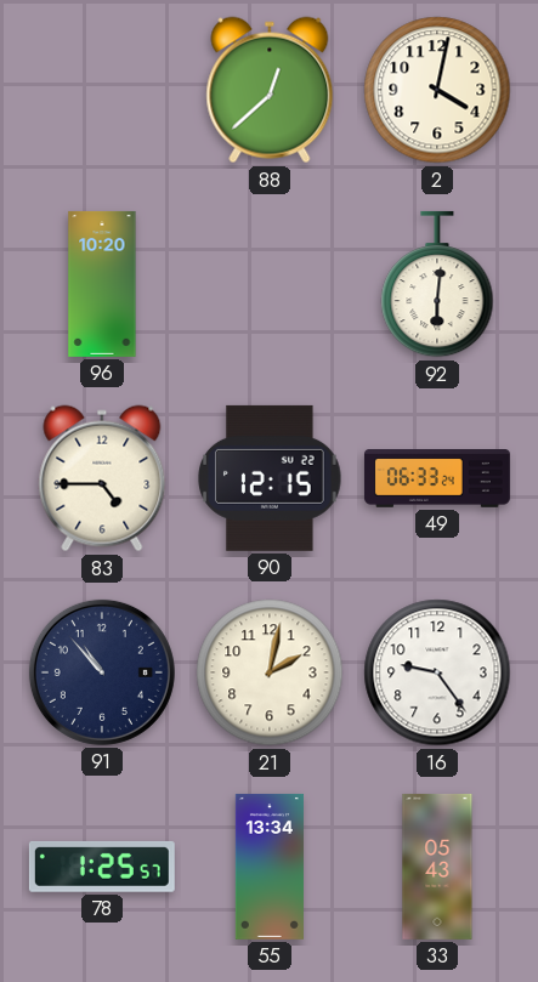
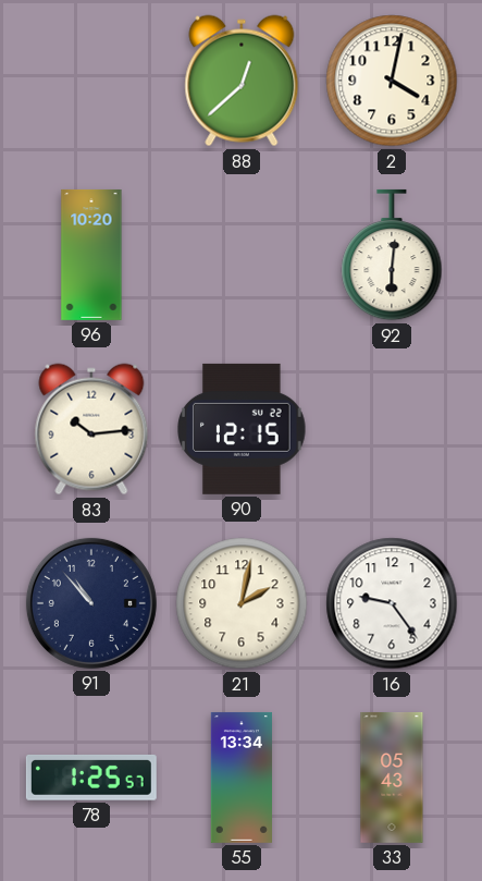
83: 4:45 -> 10:14
49: 06:33 -> none
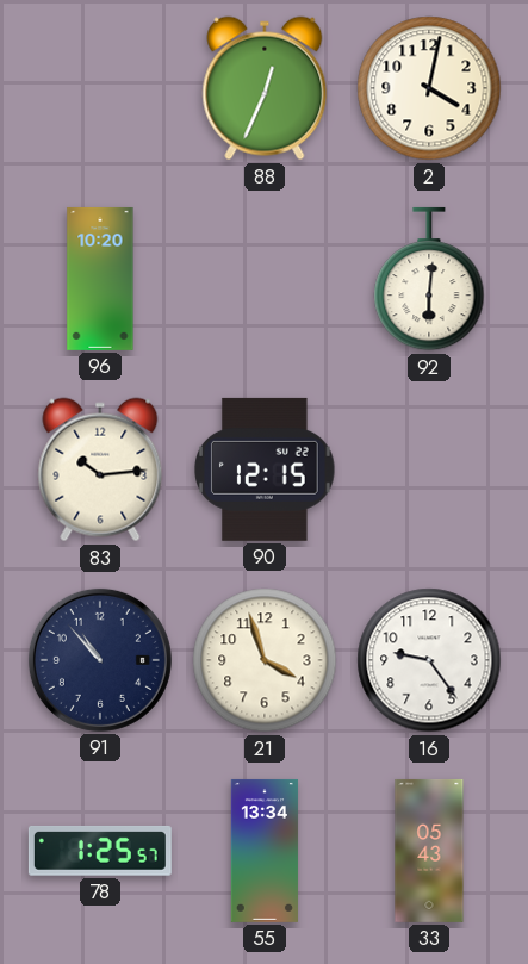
88: 12:38 -> 12:34
21: 2:02 -> 3:57
